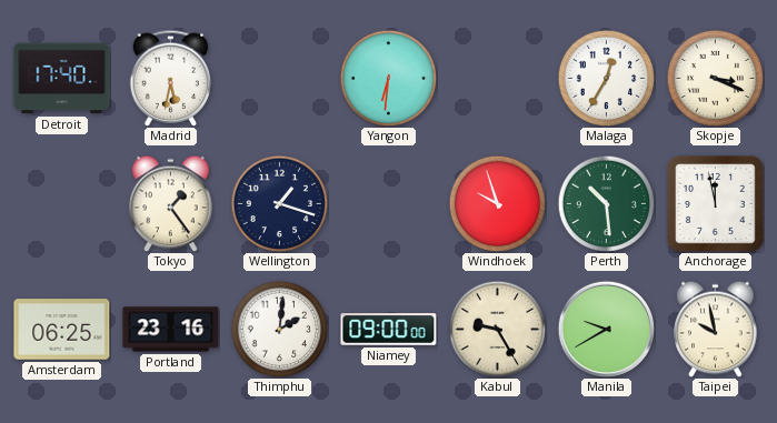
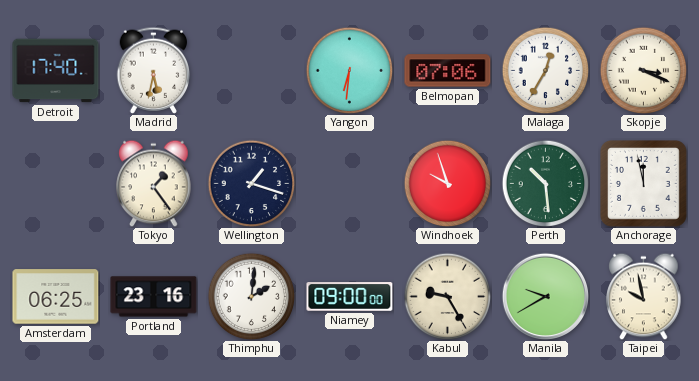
Belmopan: none -> 07:06
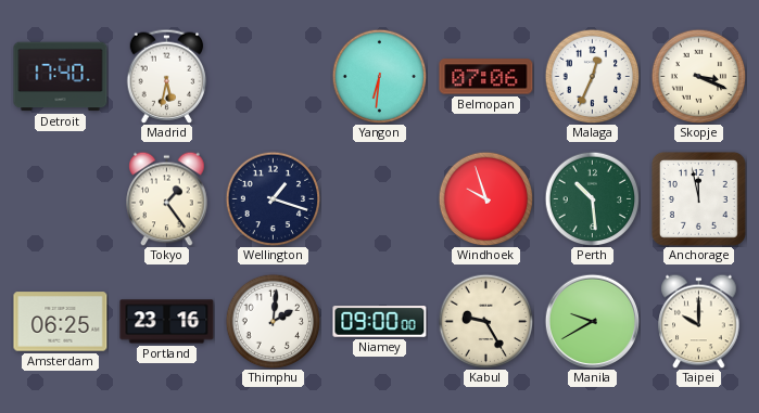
Malaga: 12:35 -> 12:34
Taipei: 9:58 -> 10:00
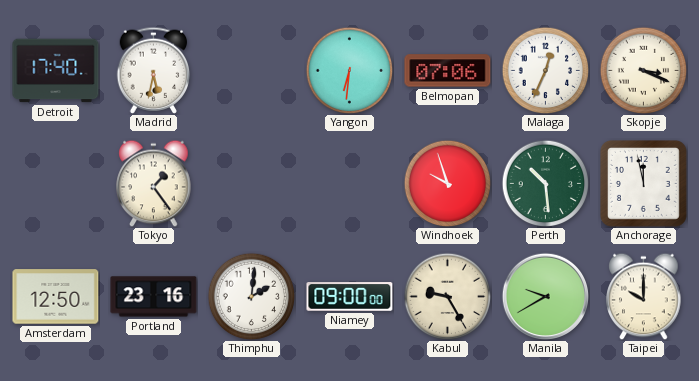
Wellington: 1:18 -> none
Amsterdam: 06:25 -> 12:50
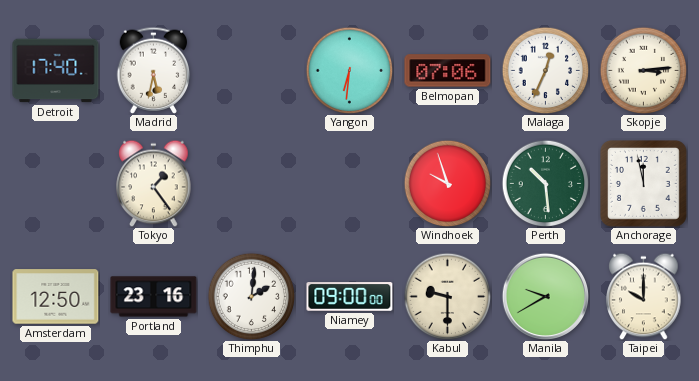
Skopje: 3:19 -> 3:14
Kabul: 9:25 -> 9:30
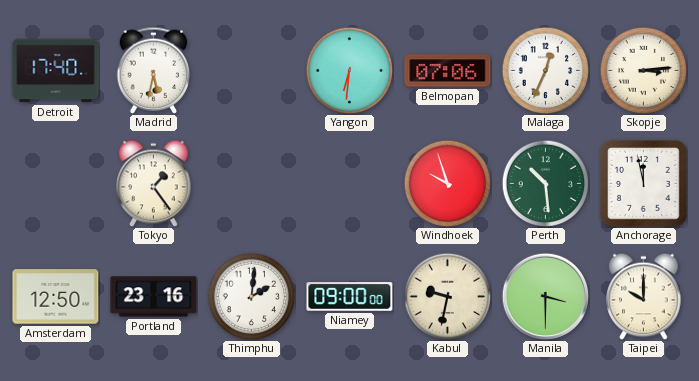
Kabul: 9:30 -> 9:32
Manila: 9:40 -> 3:30
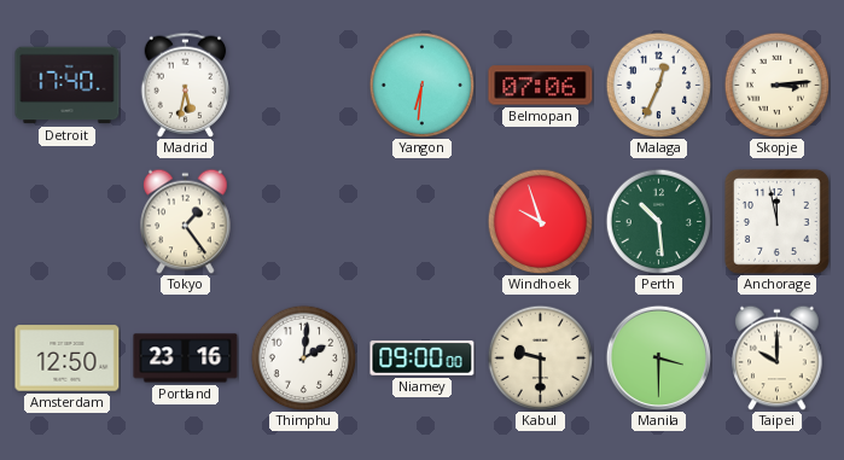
Kabul: 9:32 -> 9:30
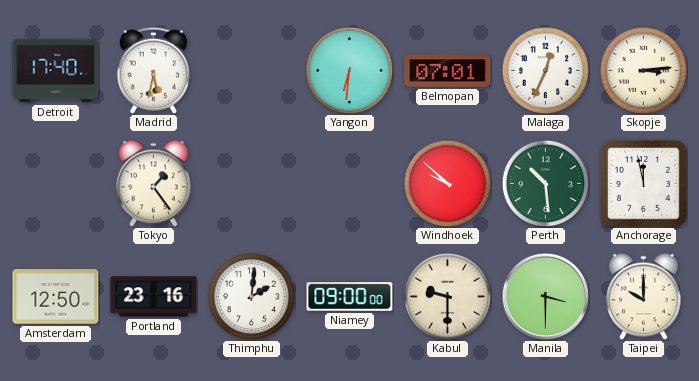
Belmopan: 07:06 -> 07:01
Windhoek: 9:57 -> 9:52
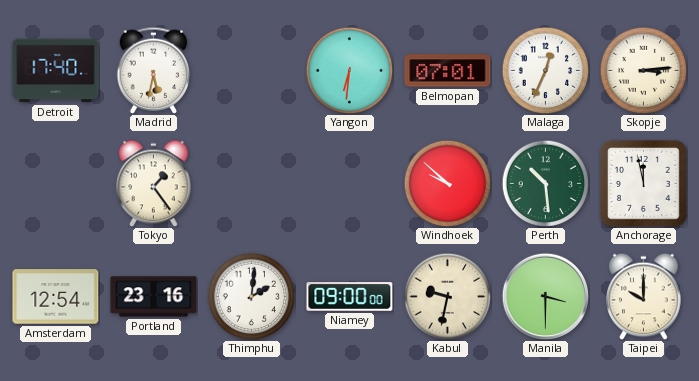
Amsterdam: 12:50 -> 12:54
Kabul: 9:30 -> 9:32
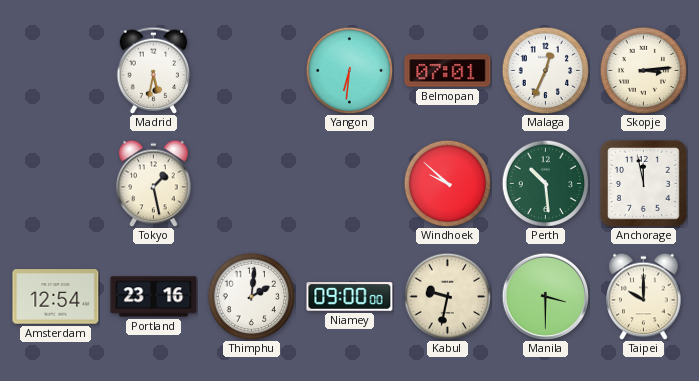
Detroit: 17:40 -> none
Tokyo: 1:24 -> 1:28
